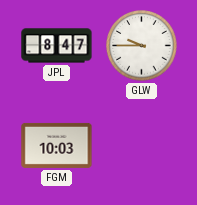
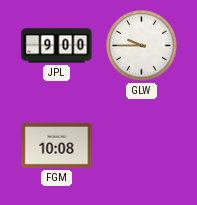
JPL: 8:47 -> 9:00
FGM: 10:03 -> 10:08
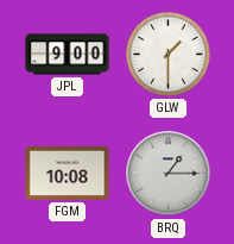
GLW: 9:45 -> 1:30
BRQ: none -> 1:15
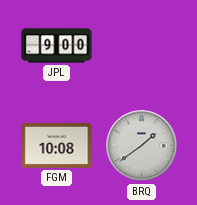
GLW: 1:30 -> none
BRQ: 1:15 -> 1:39
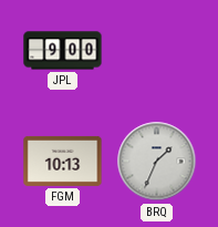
FGM: 10:08 -> 10:13
BRQ: 1:39 -> 1:34
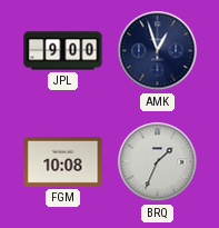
AMK: none -> 12:57
FGM: 10:13 -> 10:08
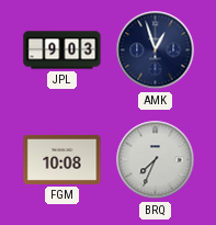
JPL: 9:00 -> 9:03
BRQ: 1:34 -> 7:34
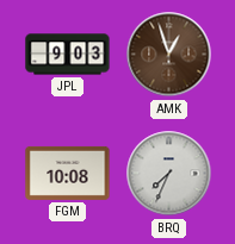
AMK dial: navy -> brown
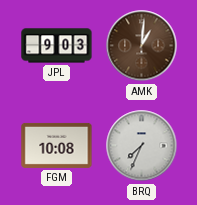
AMK: 12:57 -> 1:01
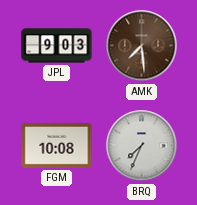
AMK: 1:01 -> 7:29
